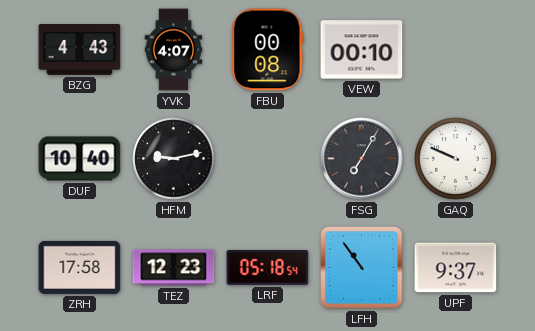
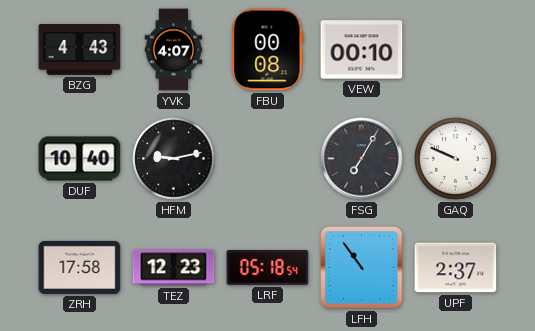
UPF: 9:37 -> 2:37
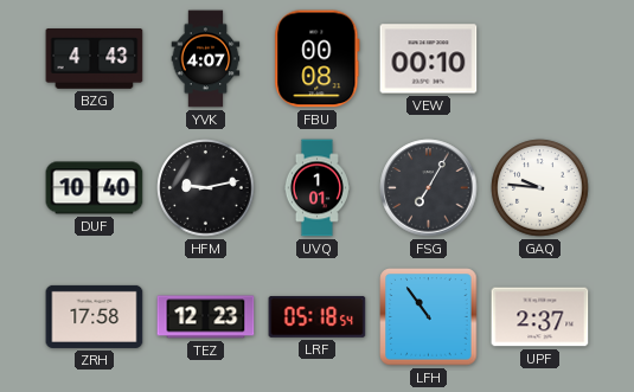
UVQ: none -> 1:01
GAQ: 9:49 -> 9:46
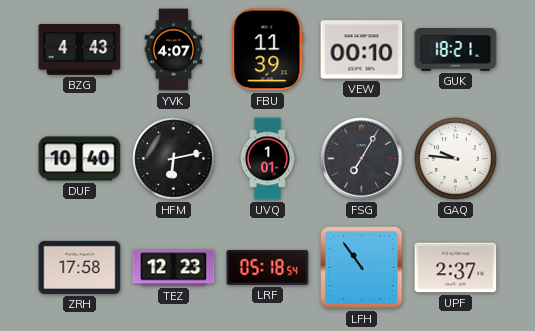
FBU: 00:08 -> 11:39
GUK: none -> 18:21
HFM: 9:13 -> 6:13
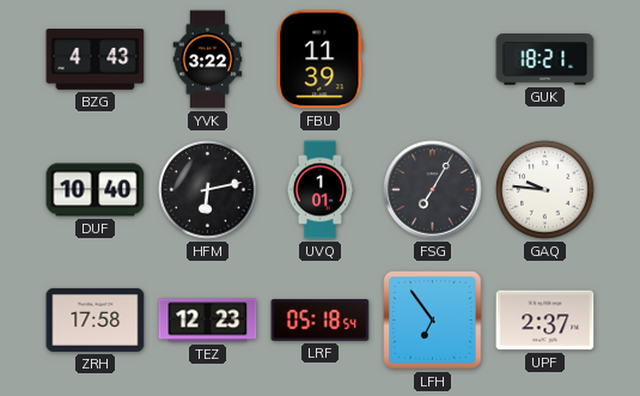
YVK: 4:07 -> 3:22
VEW: 00:10 -> none
LFH: 10:54 -> 6:54
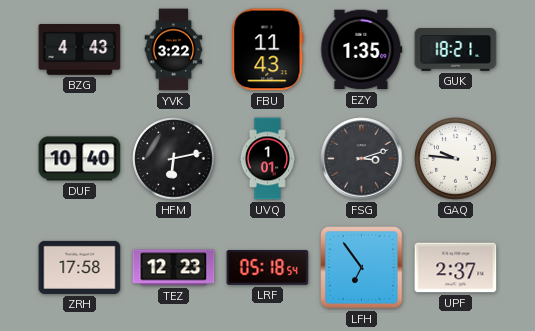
FBU: 11:39 -> 11:43
EZY: none -> 1:35
FSG: 7:05 -> 3:12
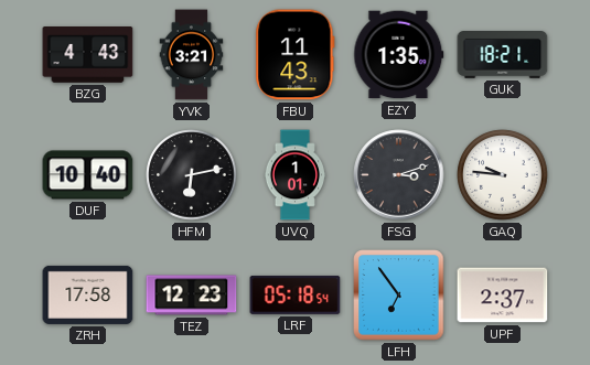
YVK: 3:22 -> 3:21
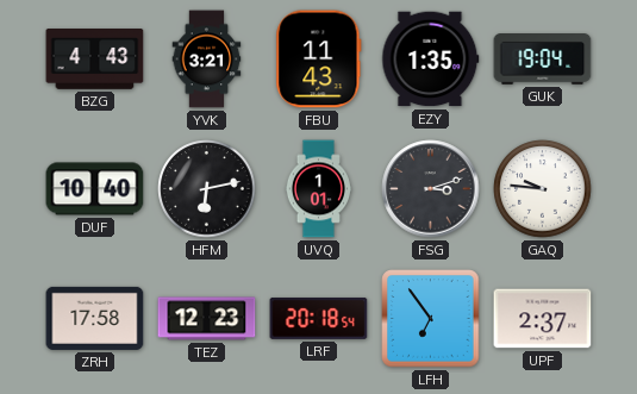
GUK: 18:21 -> 19:04
LRF: 05:18 -> 20:18
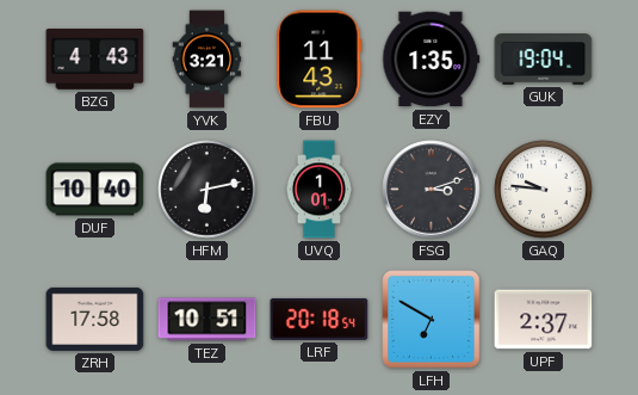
TEZ: 12:23 -> 10:51
LFH: 6:54 -> 6:50
